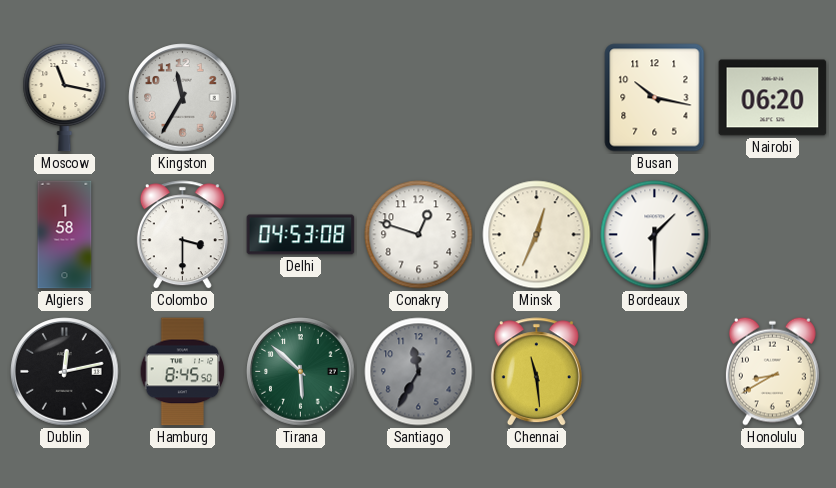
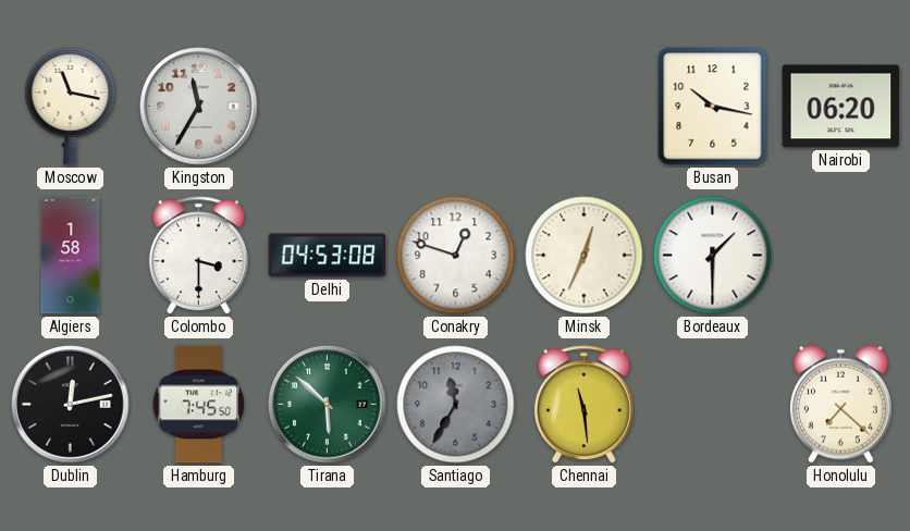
Hamburg: 8:45 -> 7:45
Honolulu: 8:40 -> 7:22
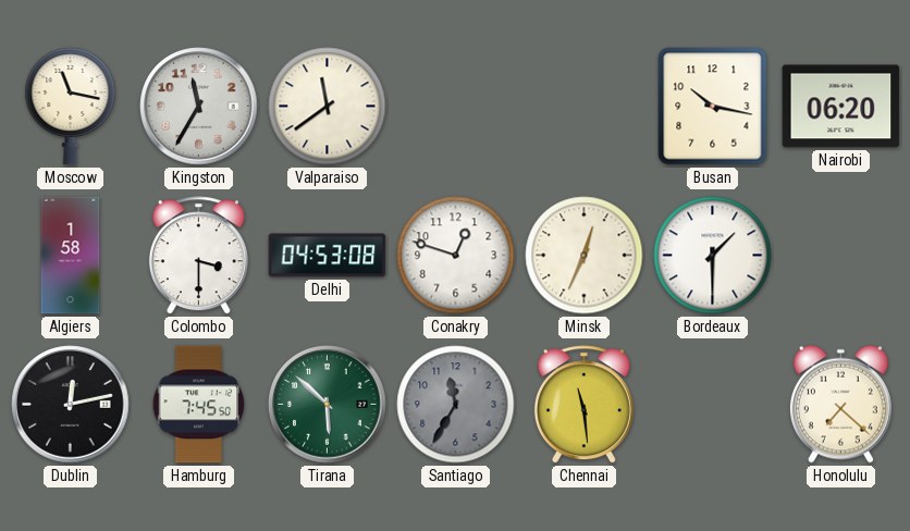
Valparaiso: none -> 11:39
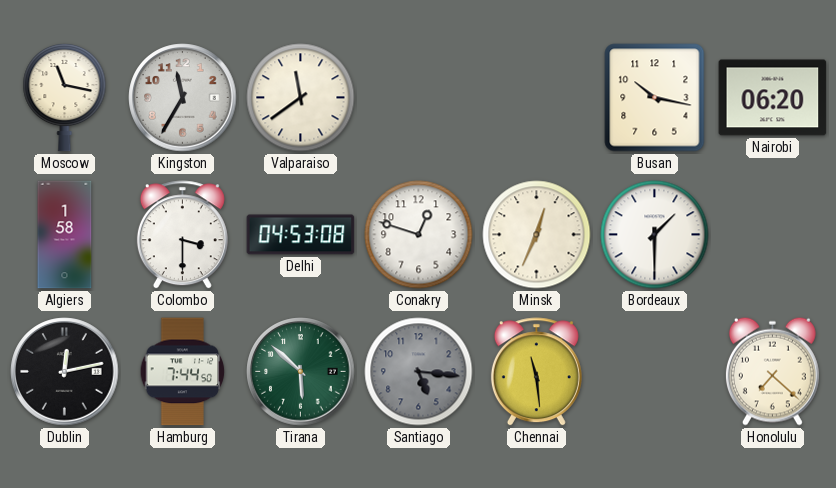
Hamburg: 7:45 -> 7:44
Santiago: 11:35 -> 5:16
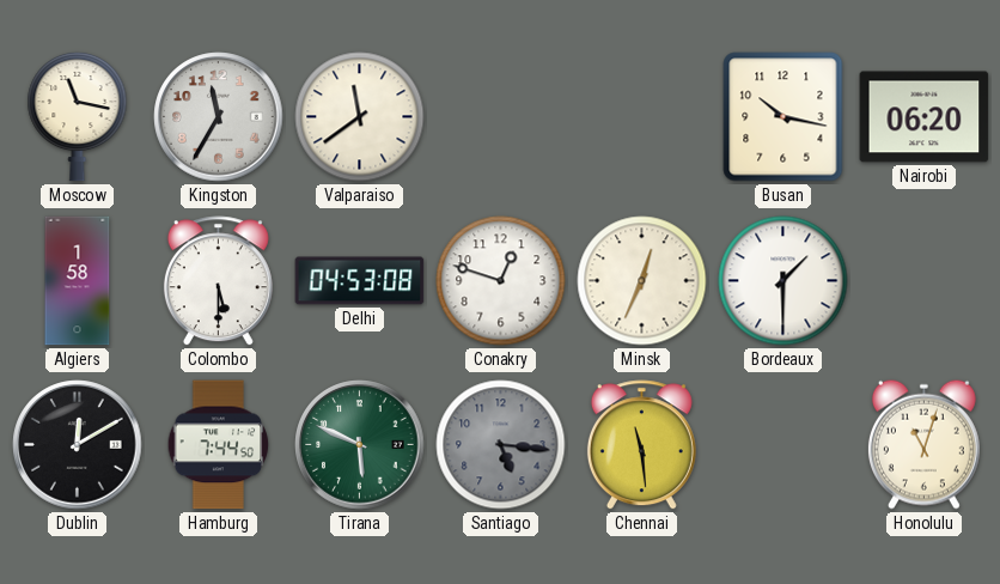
Colombo: 3:30 -> 5:30
Dublin: 12:13 -> 12:10
Tirana: 5:52 -> 5:49
Honolulu: 7:22 -> 11:03
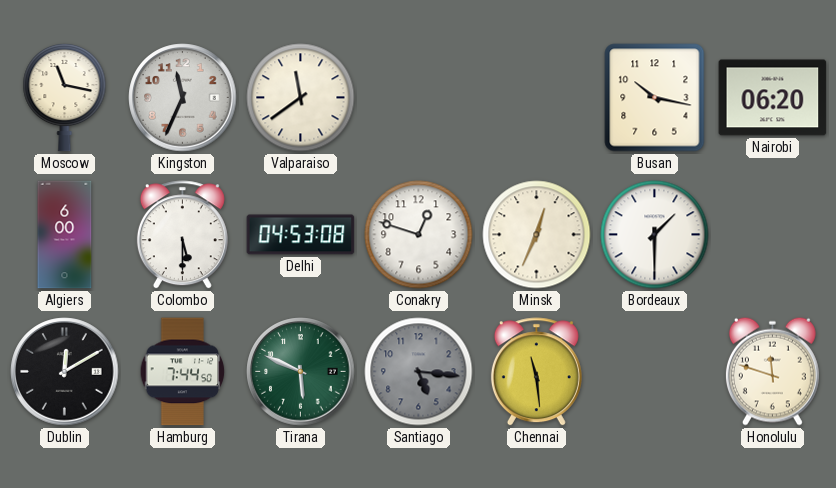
Kingston: 11:35 -> 11:34
Algiers: 1:58 -> 6:00
Honolulu: 11:03 -> 11:48
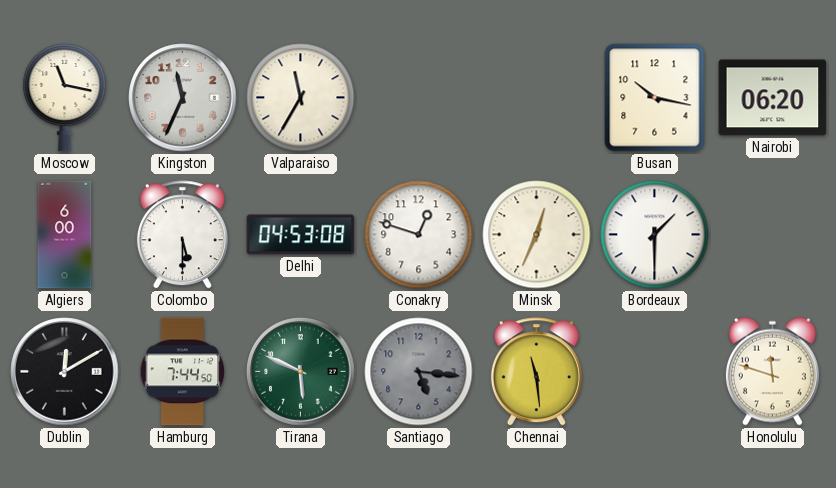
Valparaiso: 11:39 -> 11:35
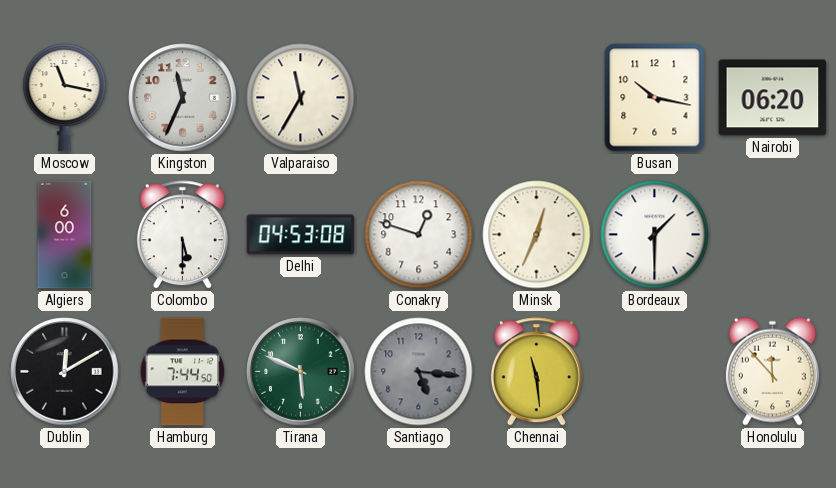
Honolulu: 11:48 -> 11:53
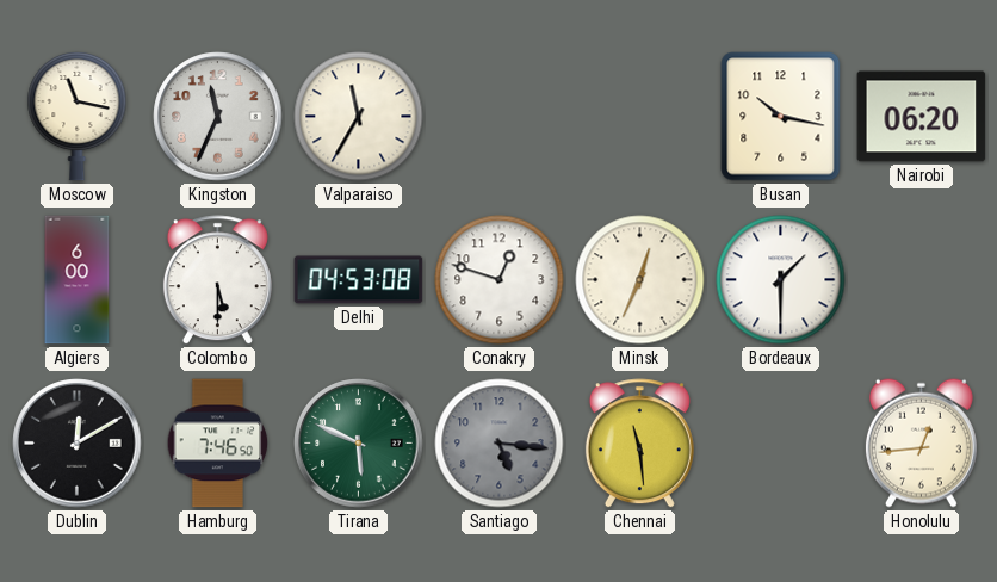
Hamburg: 7:44 -> 7:46
Honolulu: 11:53 -> 12:44
